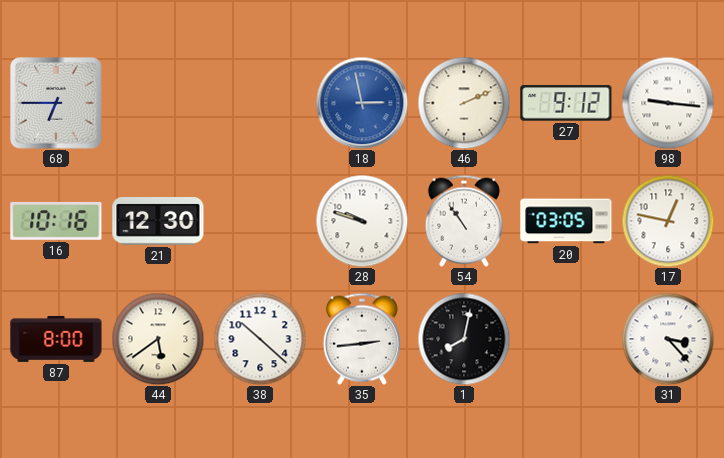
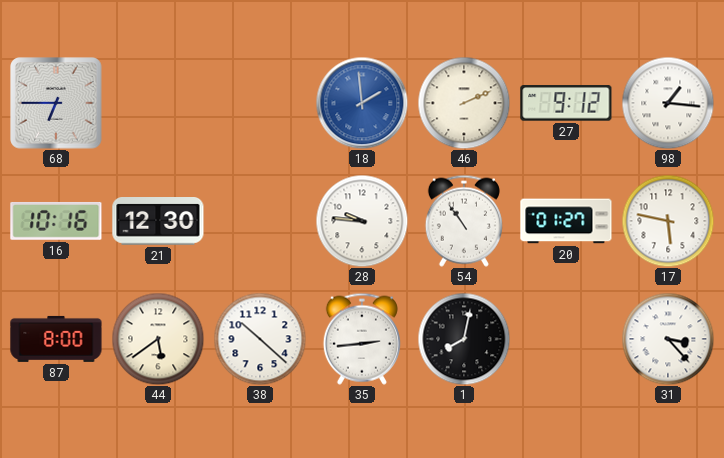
18: 2:58 -> 1:59
98: 9:16 -> 1:16
28: 9:48 -> 9:46
20: 03:05 -> 01:27
17: 12:47 -> 5:47
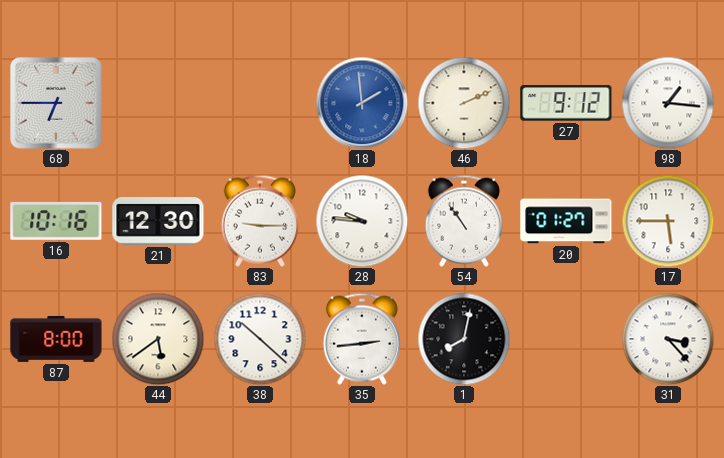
83: none -> 9:15
17: 5:47 -> 5:45
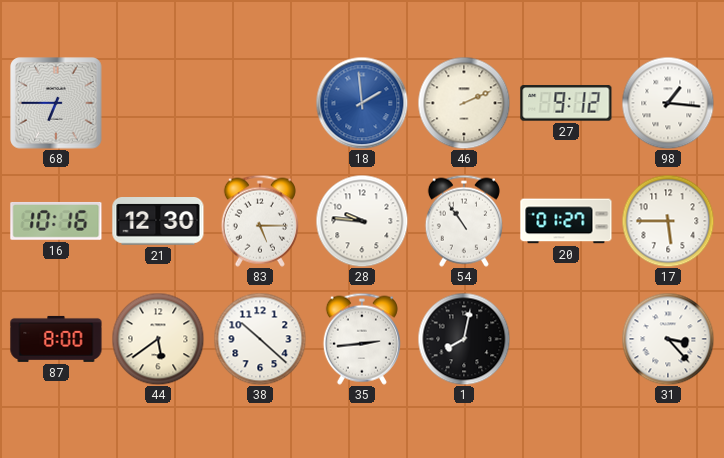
83: 9:15 -> 5:15
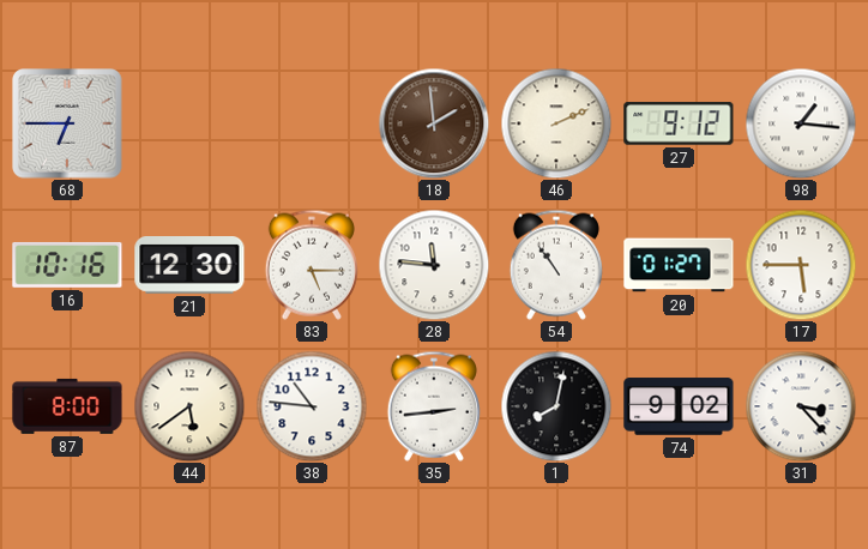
18 dial: blue -> brown
28: 9:46 -> 11:46
38: 10:22 -> 10:46
74: none -> 9:02
